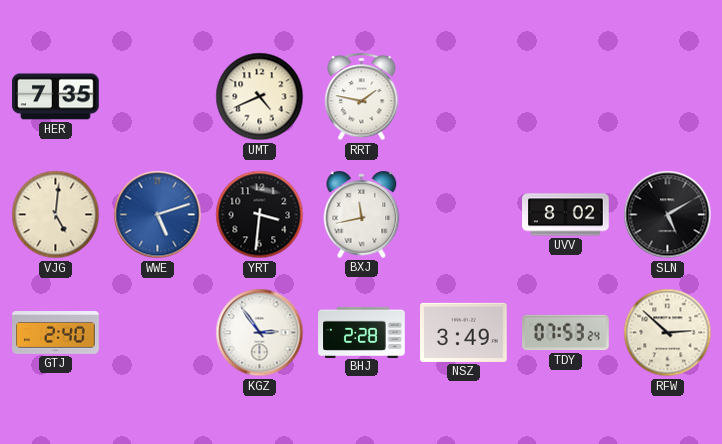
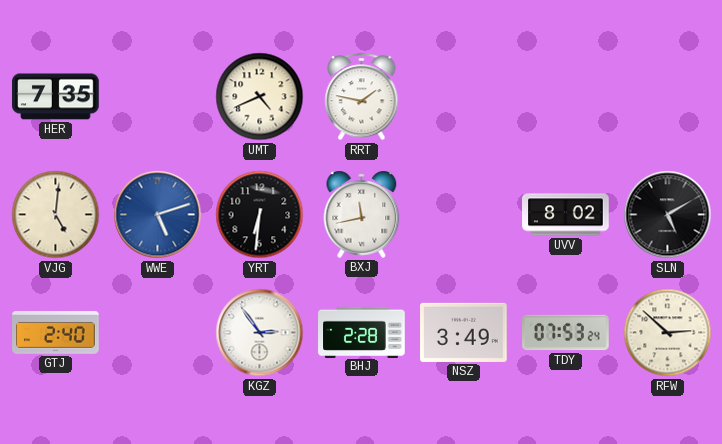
YRT: 3:31 -> 6:31
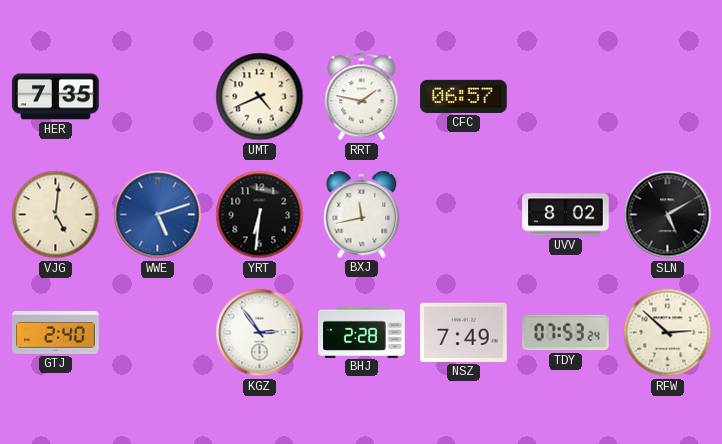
CFC: none -> 06:57
NSZ: 3:49 -> 7:49
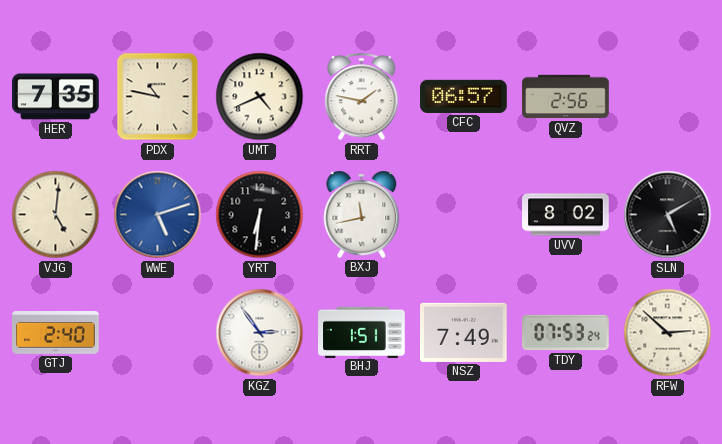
PDX: none -> 10:47
QVZ: none -> 2:56
BHJ: 2:28 -> 1:51
